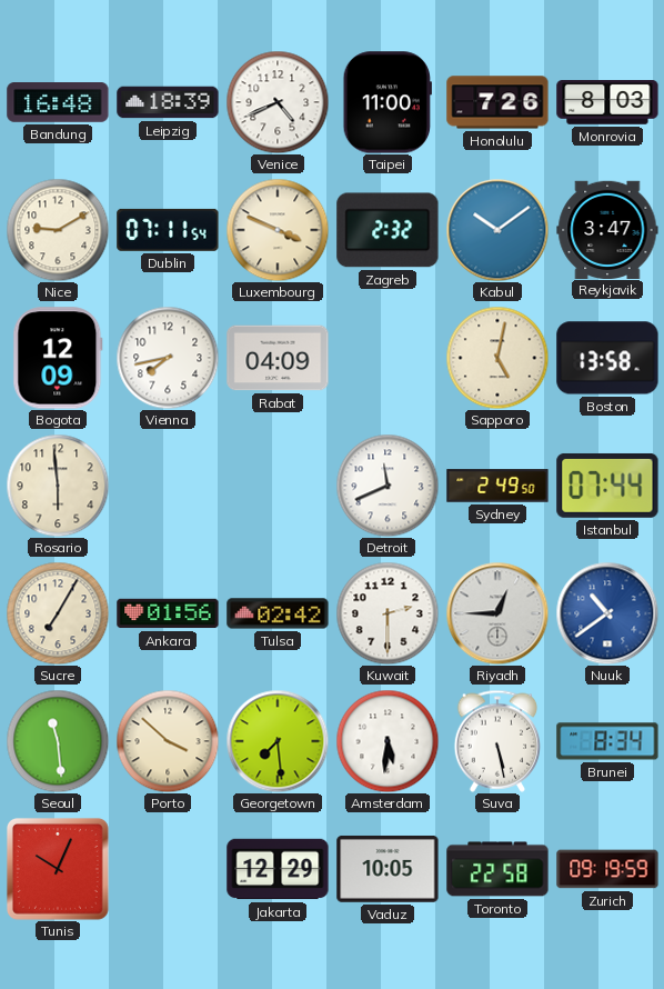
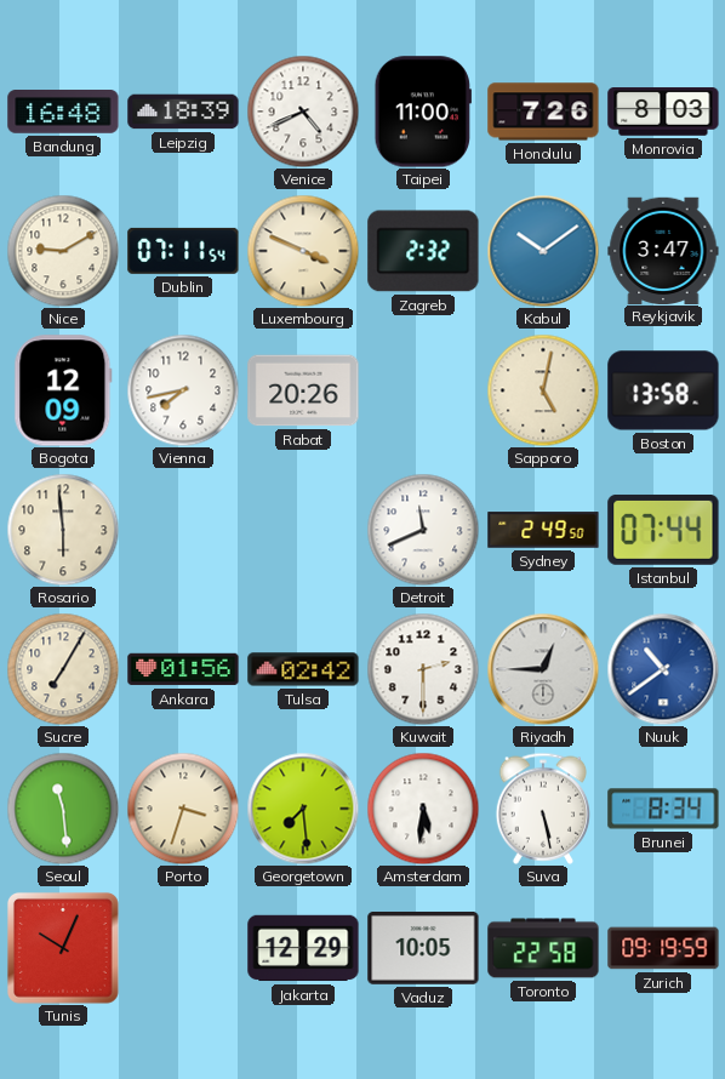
Rabat: 04:09 -> 20:26
Porto: 3:52 -> 3:33
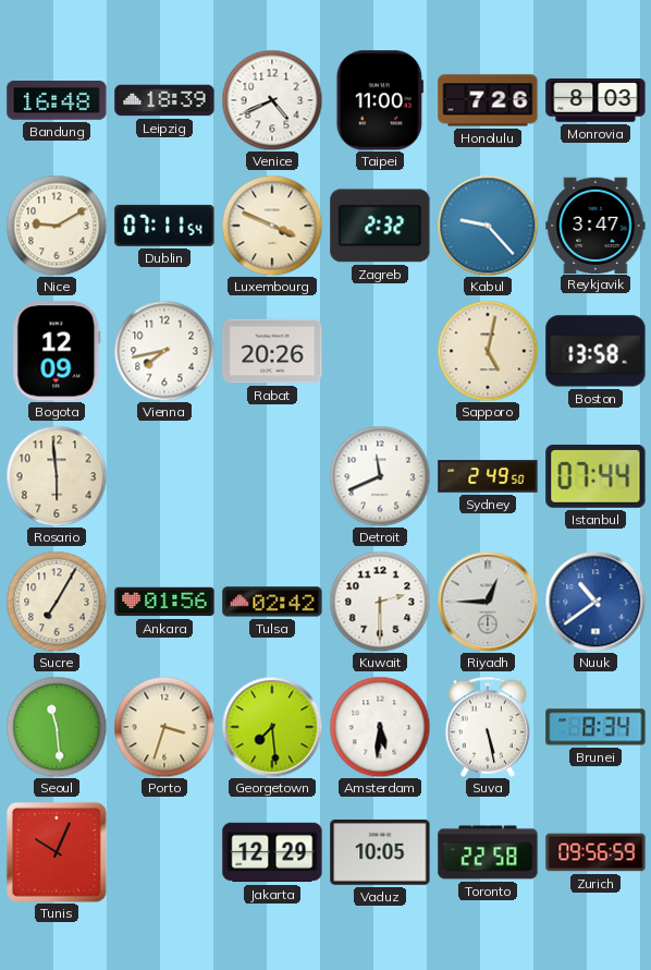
Kabul: 10:09 -> 9:23
Zurich: 09:19 -> 09:56
